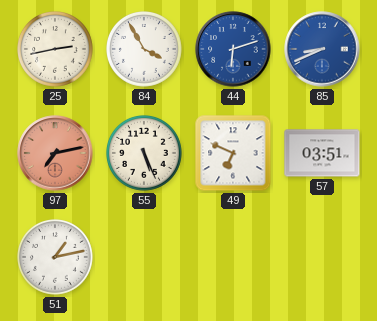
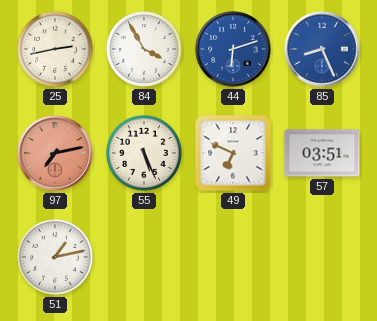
85: 8:41 -> 8:26
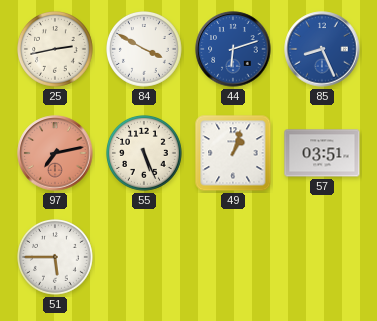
84: 3:55 -> 3:50
49: 6:49 -> 1:03
51: 1:13 -> 5:45
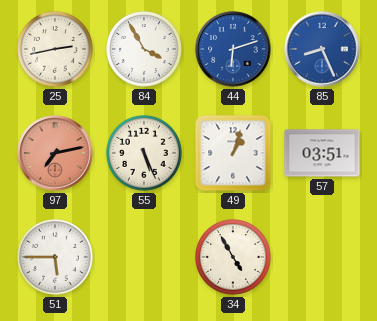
84: 3:50 -> 3:55
34: none -> 4:55
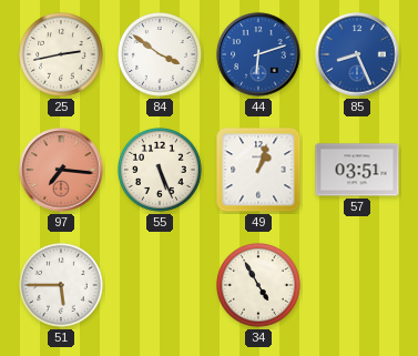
84: 3:55 -> 3:51
97: 7:13 -> 7:16
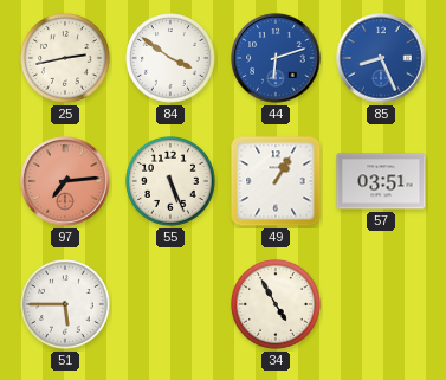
97: 7:16 -> 7:14
49: 1:03 -> 1:05
